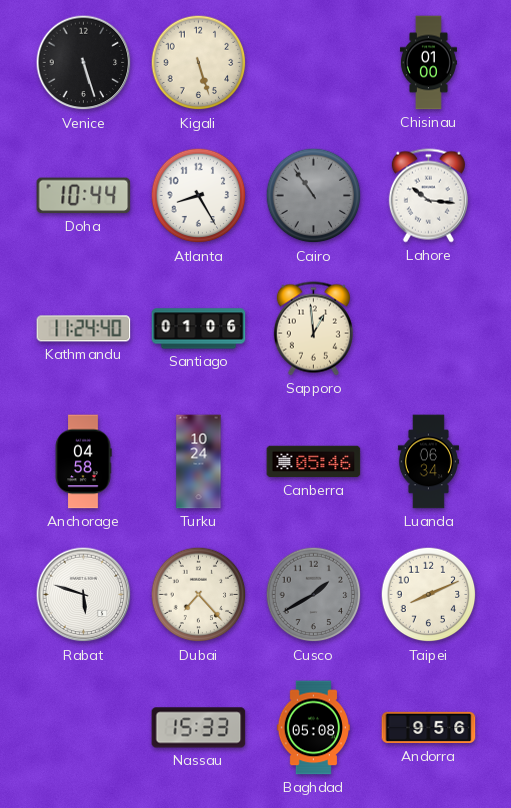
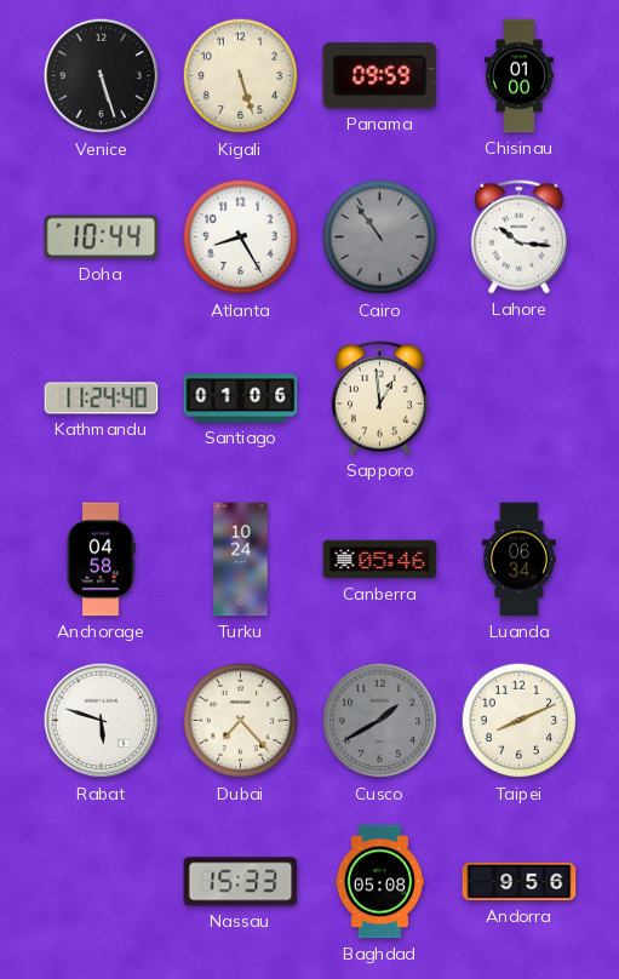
Panama: none -> 09:59
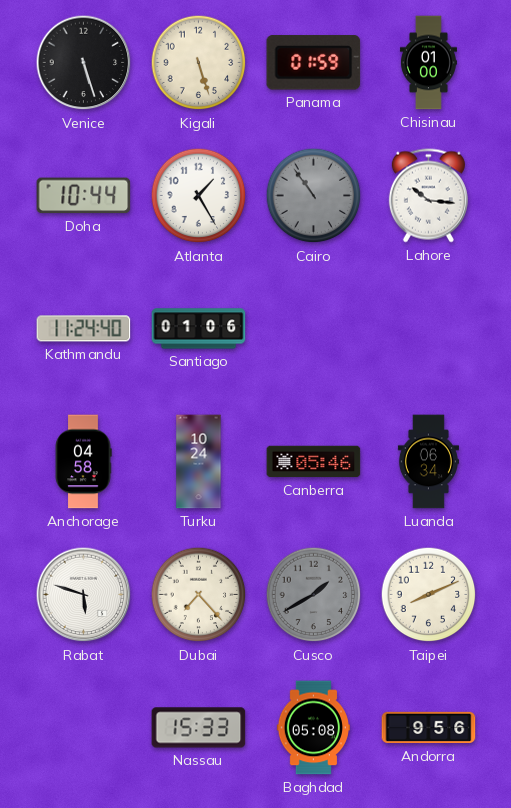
Panama: 09:59 -> 01:59
Atlanta: 8:25 -> 1:25
Sapporo: 12:59 -> none
